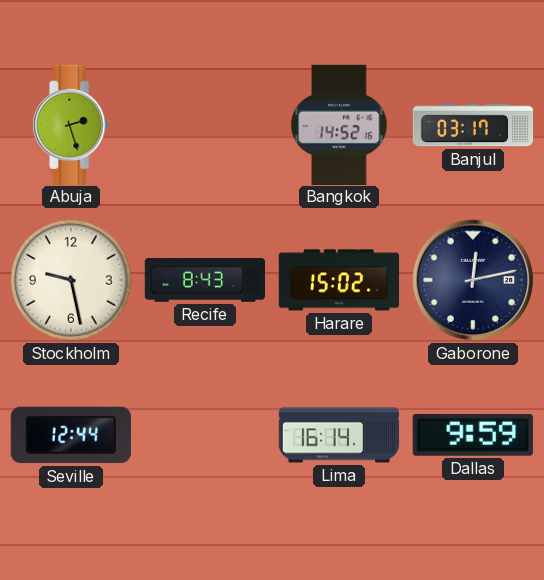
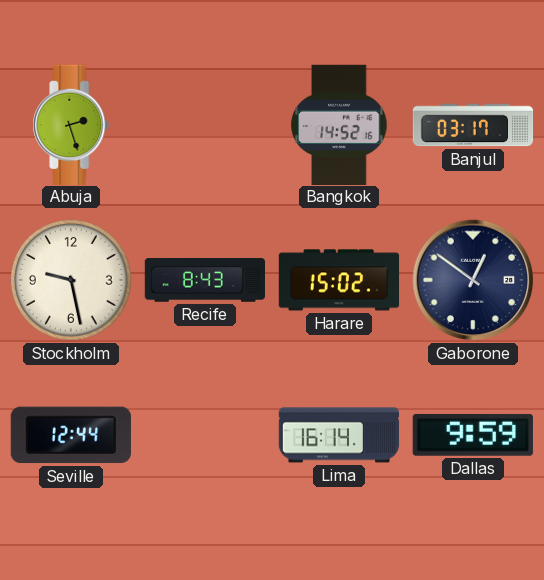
Gaborone: 12:13 -> 12:51
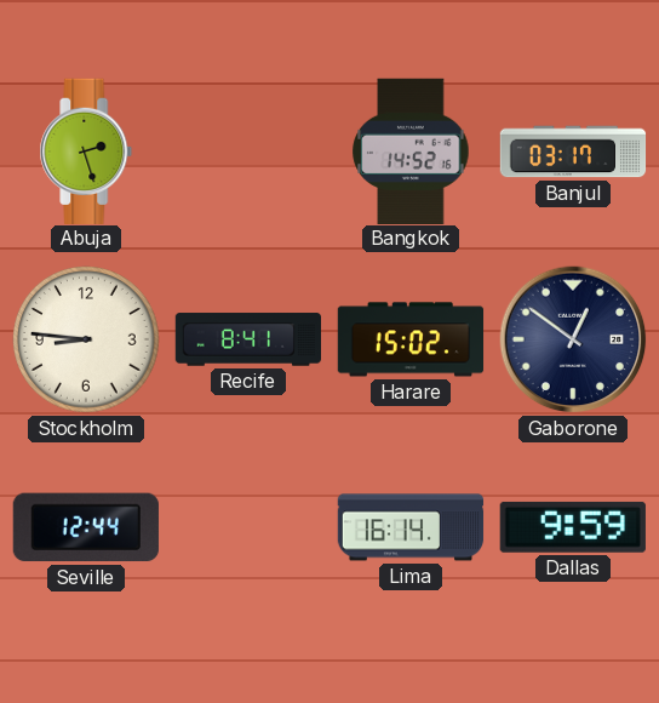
Stockholm: 9:28 -> 8:46
Recife: 8:43 -> 8:41
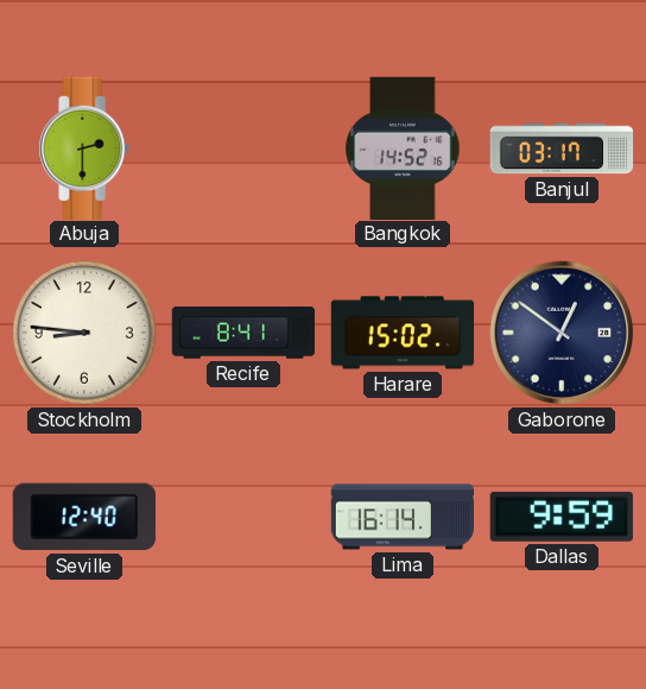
Abuja: 2:27 -> 2:30
Seville: 12:44 -> 12:40
